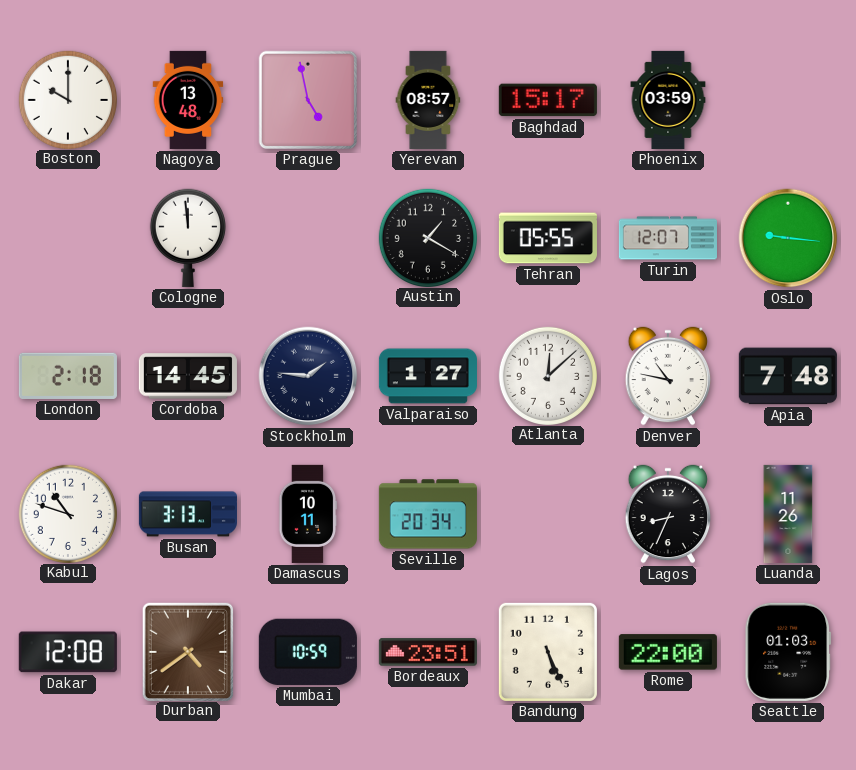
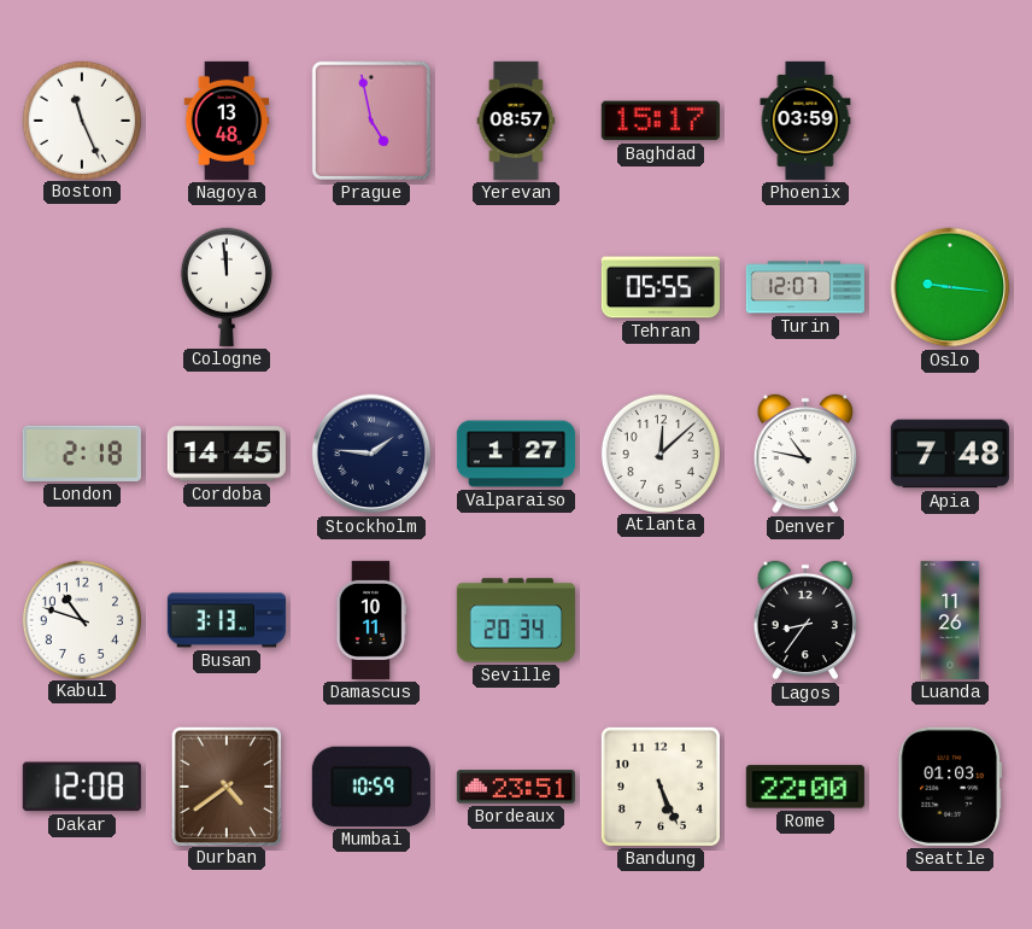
Boston: 10:00 -> 11:26
Austin: 1:20 -> none
Lagos: 8:34 -> 8:36
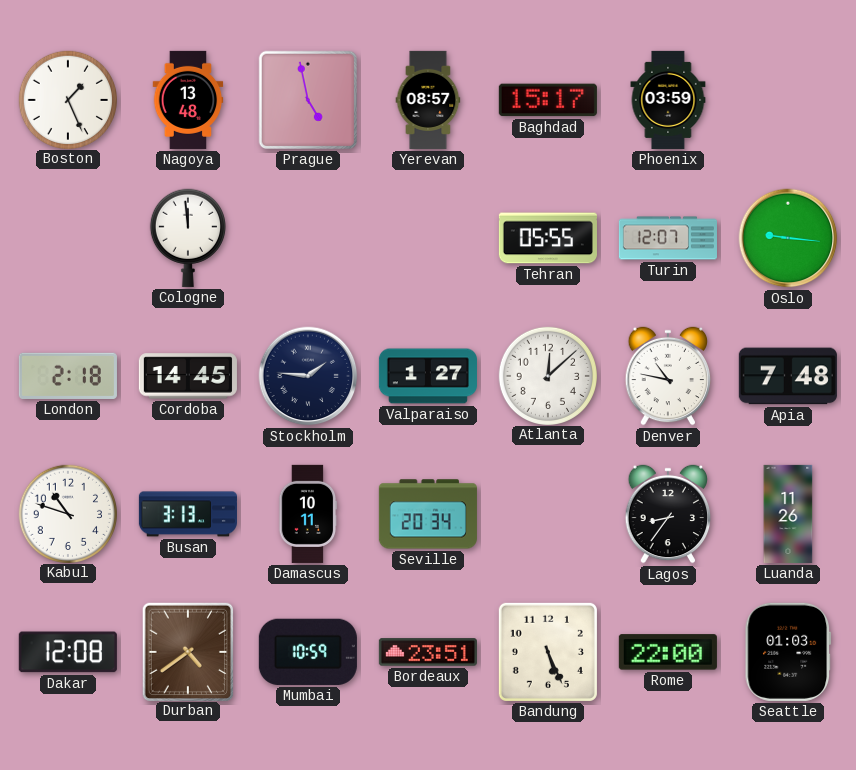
Boston: 11:26 -> 1:26
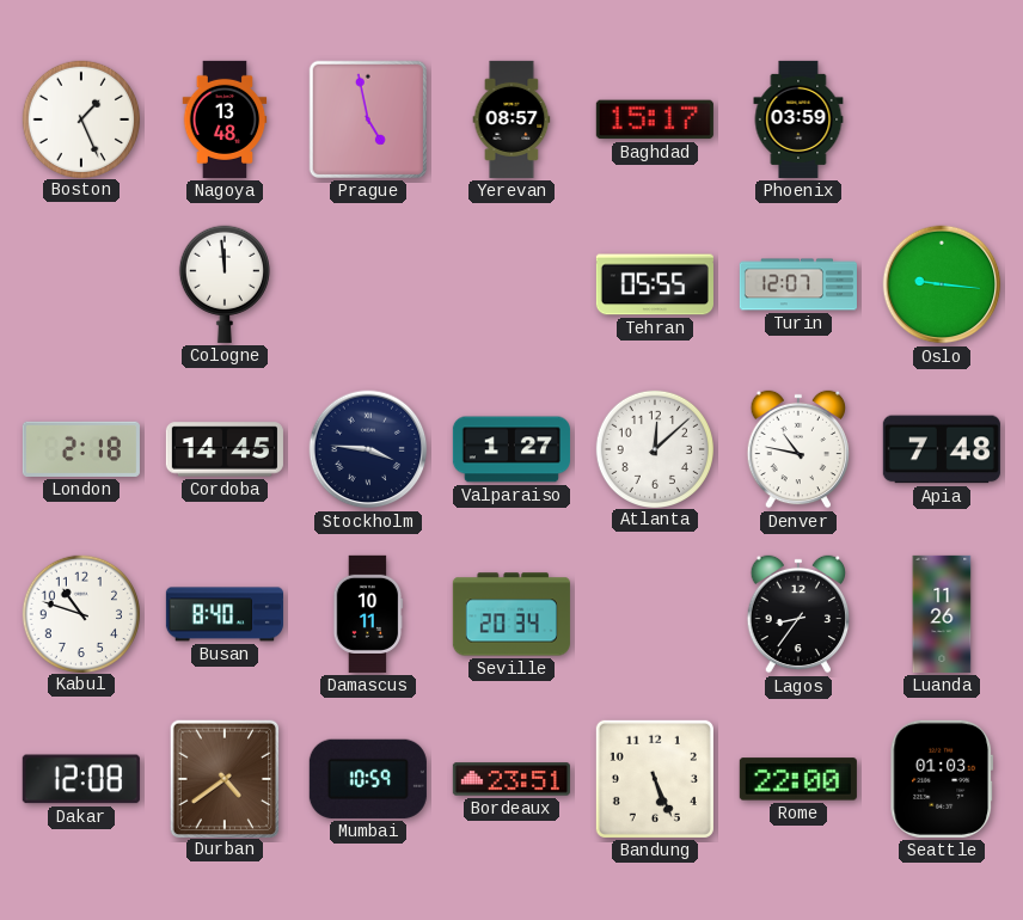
Stockholm: 1:46 -> 3:46
Busan: 3:13 -> 8:40
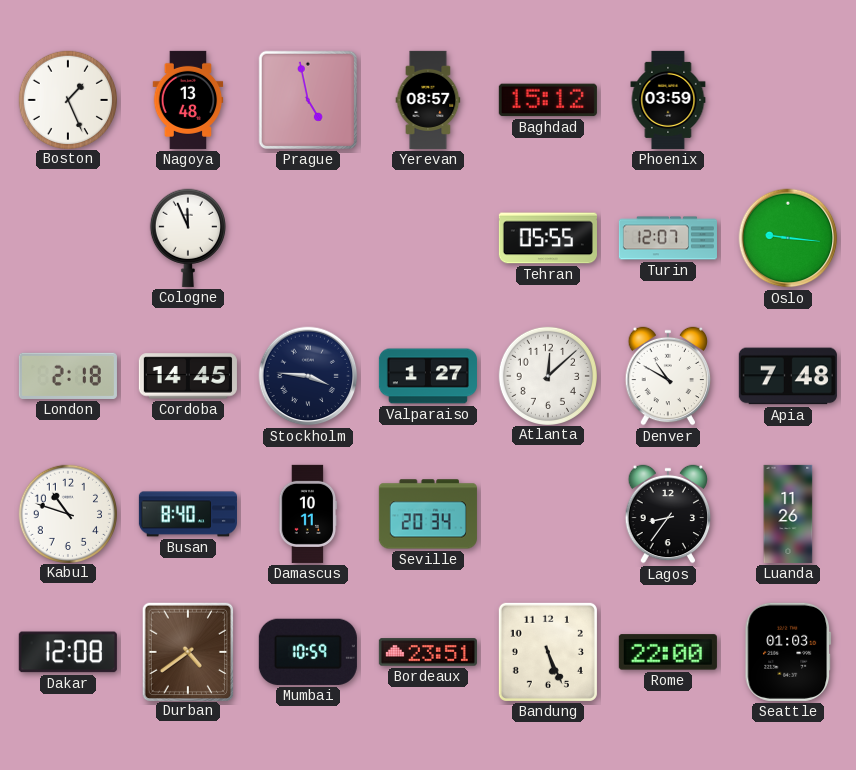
Baghdad: 15:17 -> 15:12
Cologne: 11:59 -> 11:56
Denver: 10:47 -> 10:50
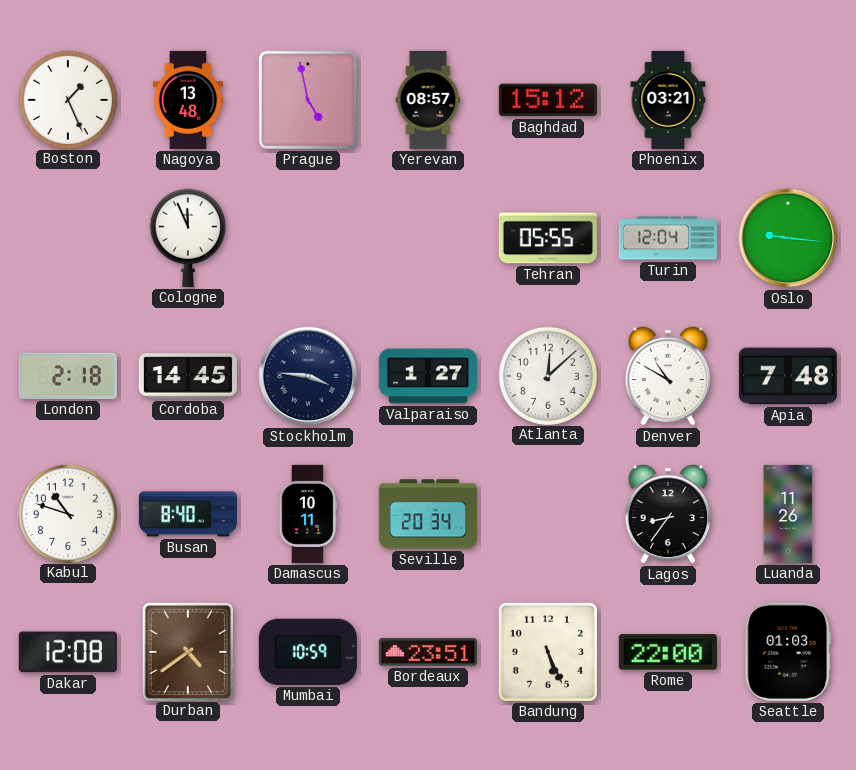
Phoenix: 03:59 -> 03:21
Turin: 12:07 -> 12:04
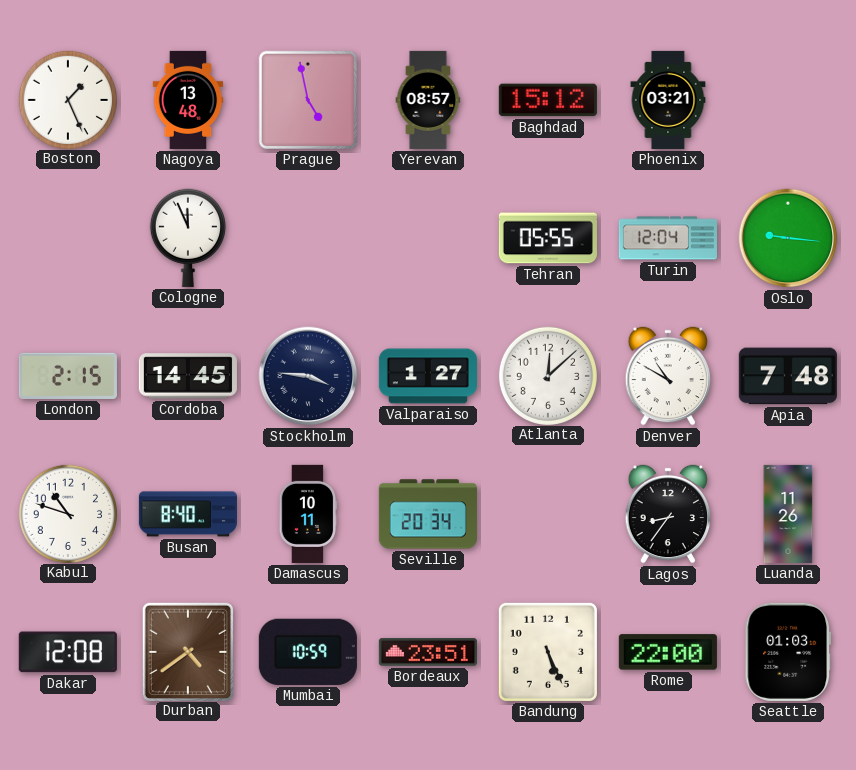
London: 2:18 -> 2:15
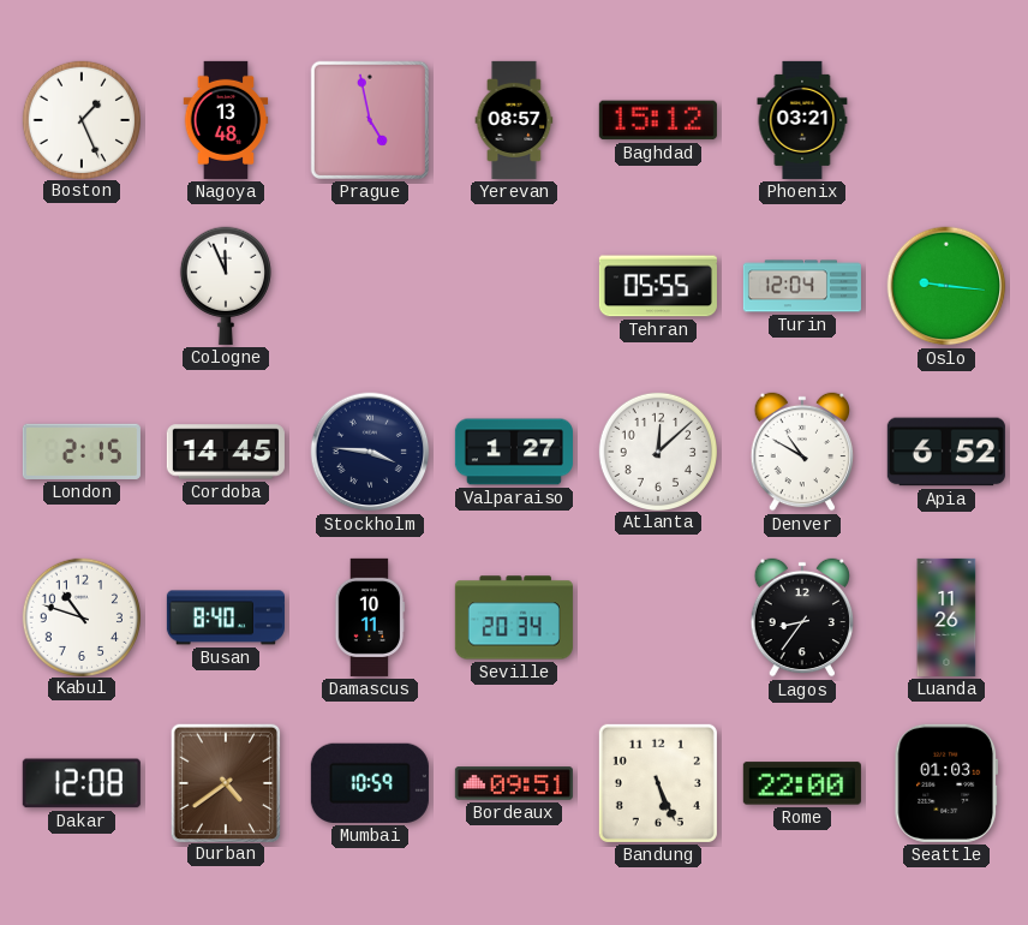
Apia: 7:48 -> 6:52
Bordeaux: 23:51 -> 09:51
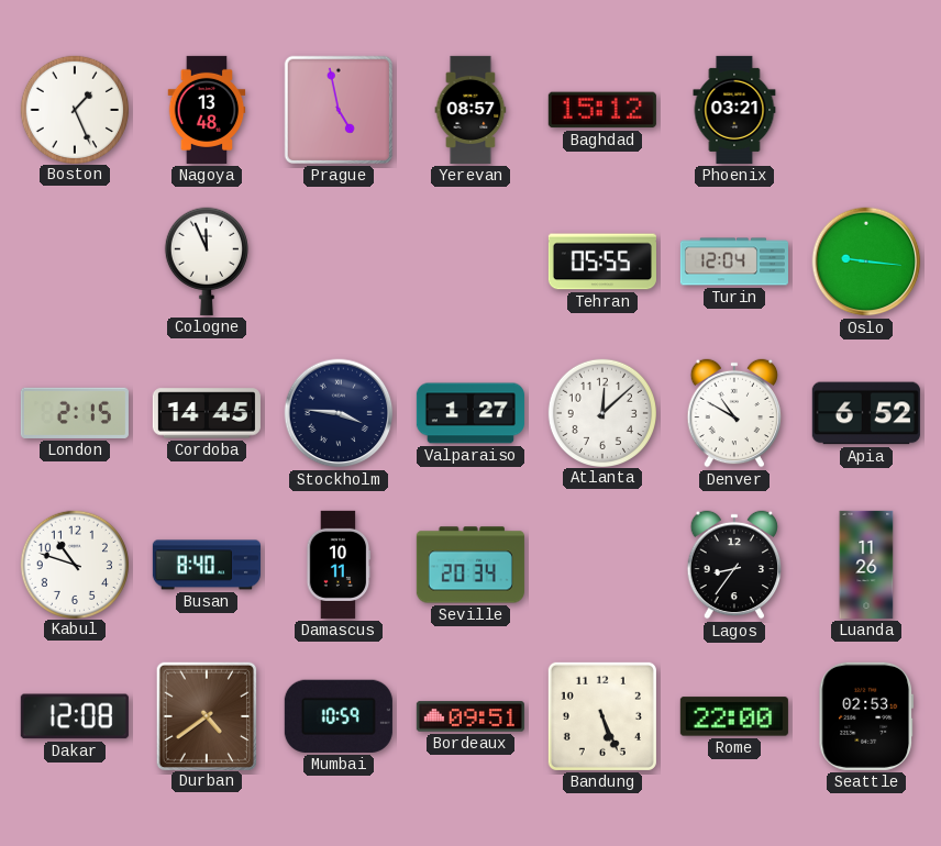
Seattle: 01:03 -> 02:53
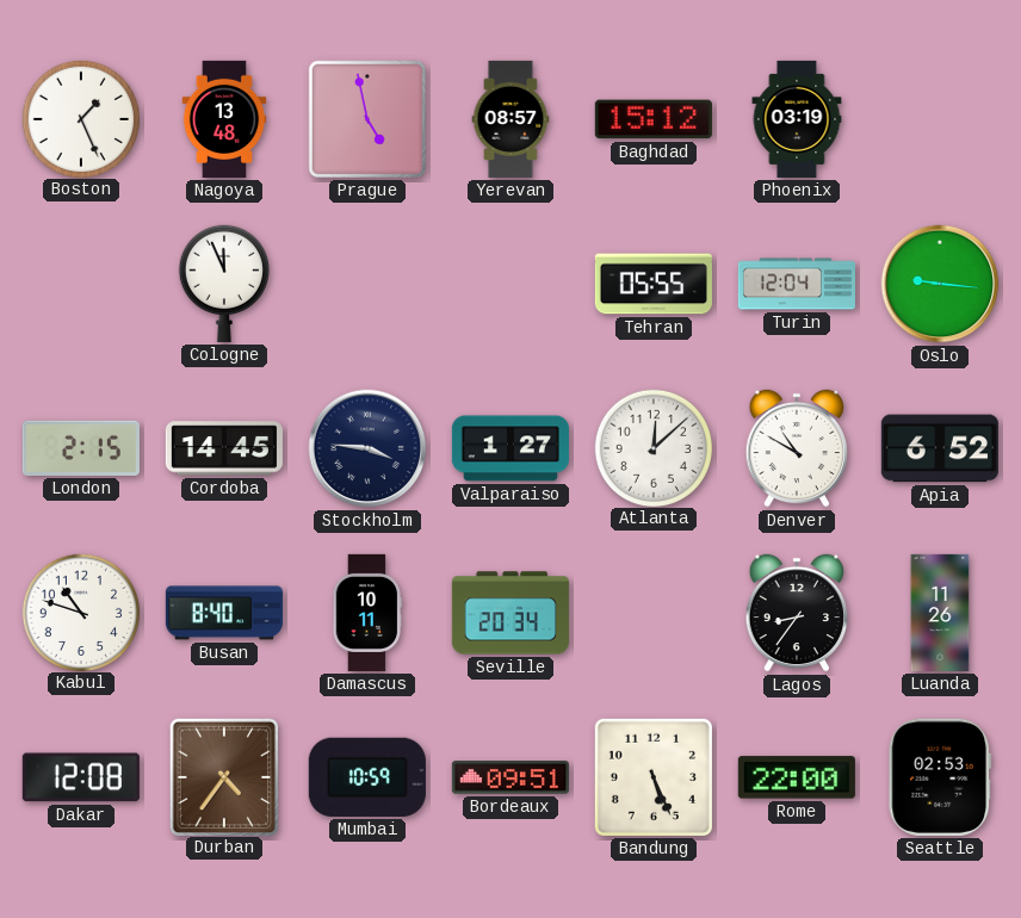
Phoenix: 03:21 -> 03:19
Durban: 4:39 -> 4:36
